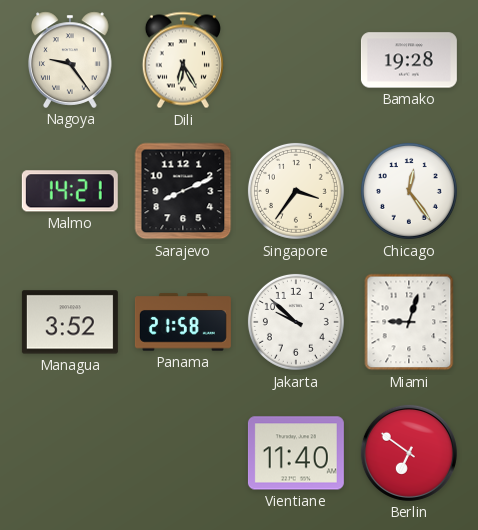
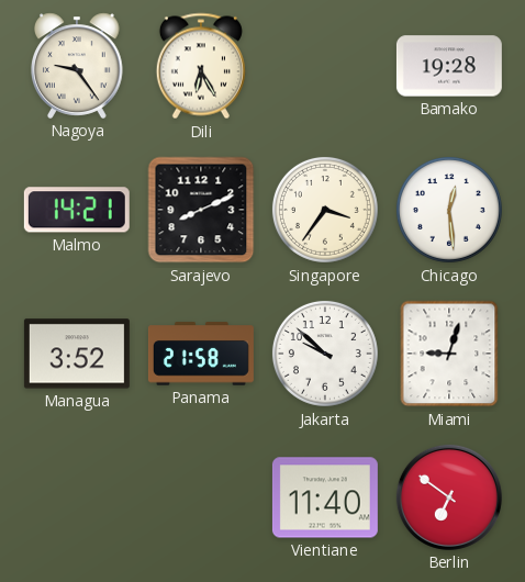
Chicago: 12:24 -> 12:29
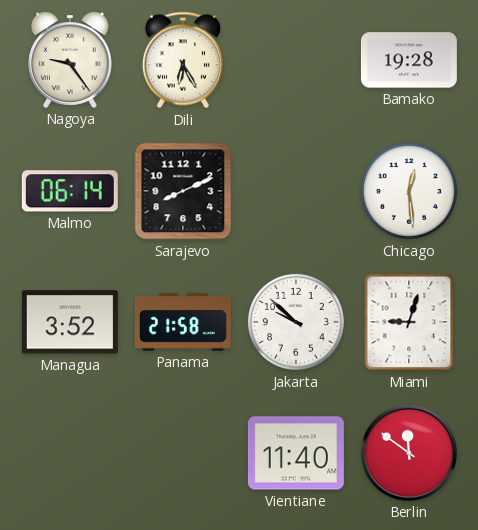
Malmo: 14:21 -> 06:14
Singapore: 3:36 -> none
Berlin: 6:51 -> 11:51
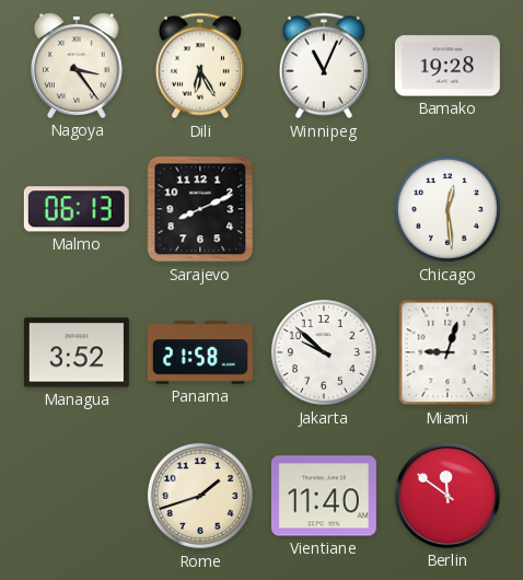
Nagoya: 9:24 -> 3:24
Winnipeg: none -> 11:04
Malmo: 06:14 -> 06:13
Rome: none -> 1:42
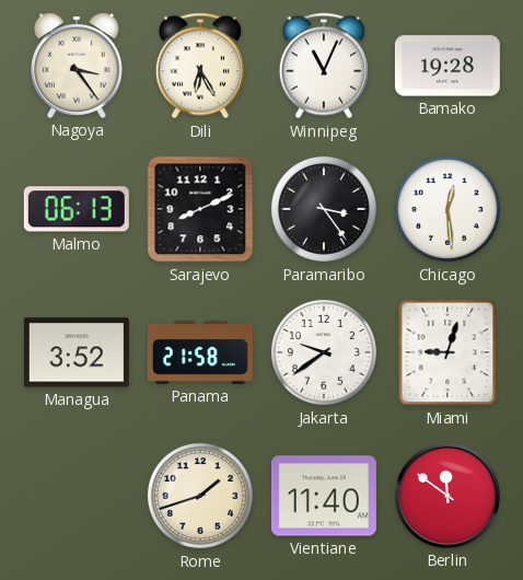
Paramaribo: none -> 3:24
Jakarta: 9:52 -> 9:39
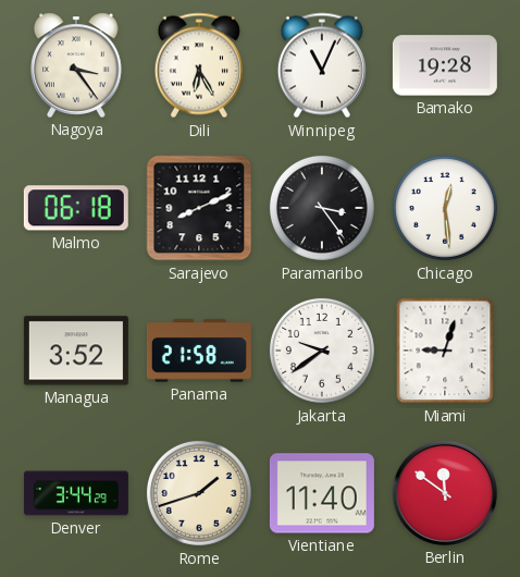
Malmo: 06:13 -> 06:18
Denver: none -> 3:44
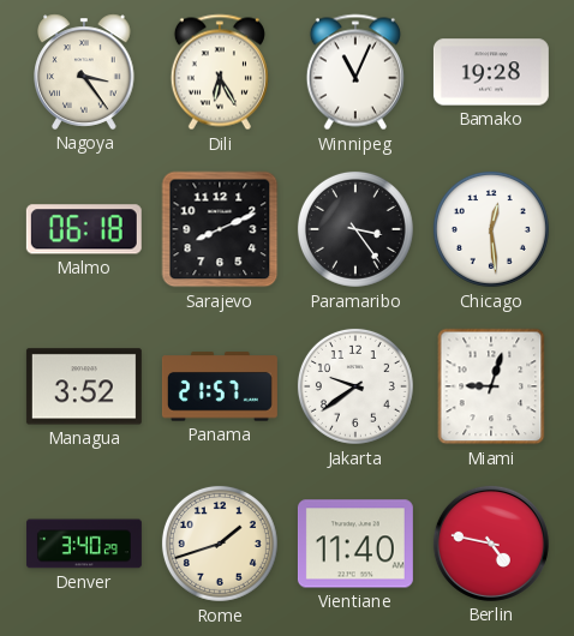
Panama: 21:58 -> 21:57
Denver: 3:44 -> 3:40
Berlin: 11:51 -> 4:47
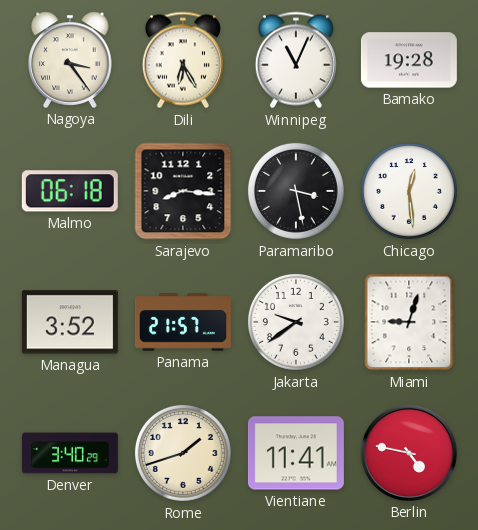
Sarajevo: 8:11 -> 8:16
Paramaribo: 3:24 -> 3:28
Vientiane: 11:40 -> 11:41
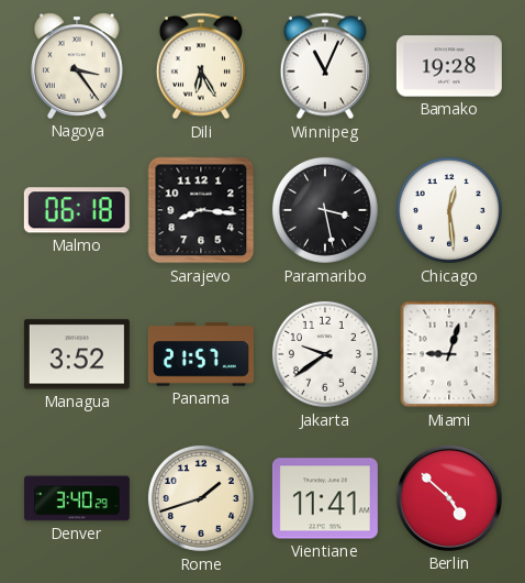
Berlin: 4:47 -> 4:52
